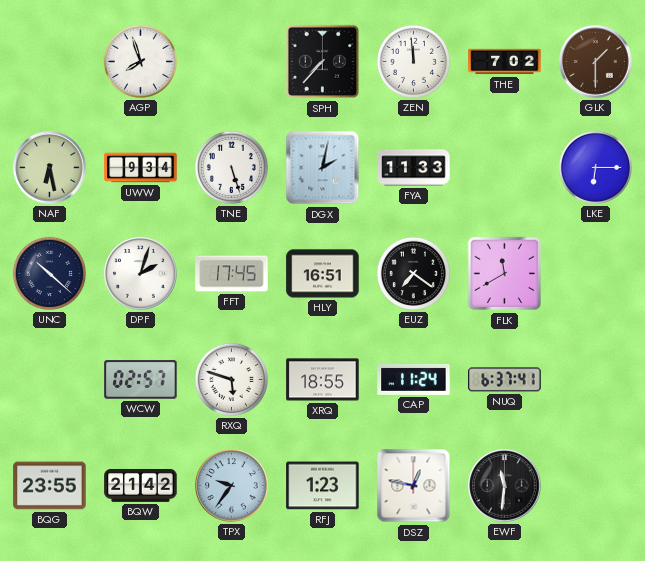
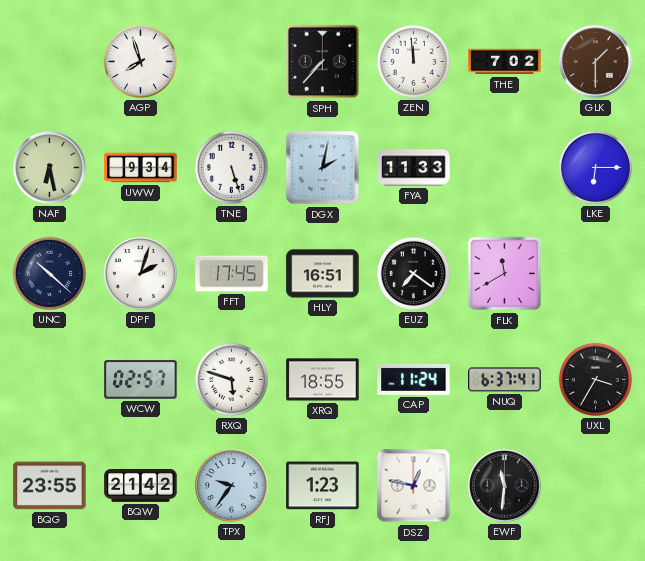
UXL: none -> 3:35
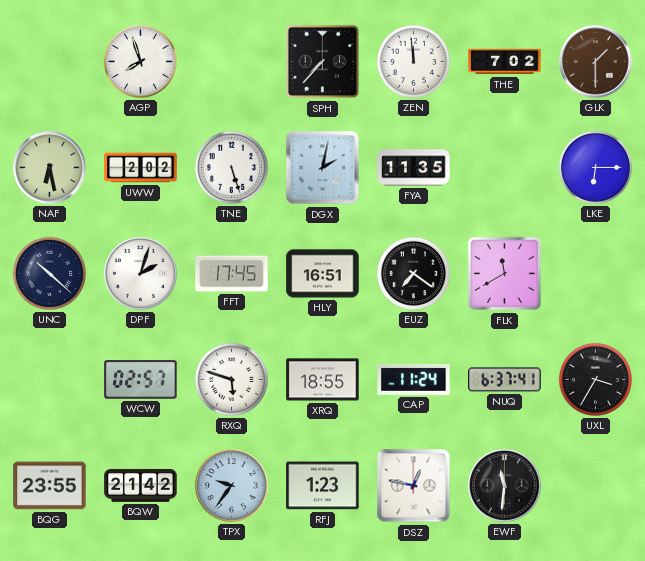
UWW: 9:34 -> 2:02
FYA: 11:33 -> 11:35
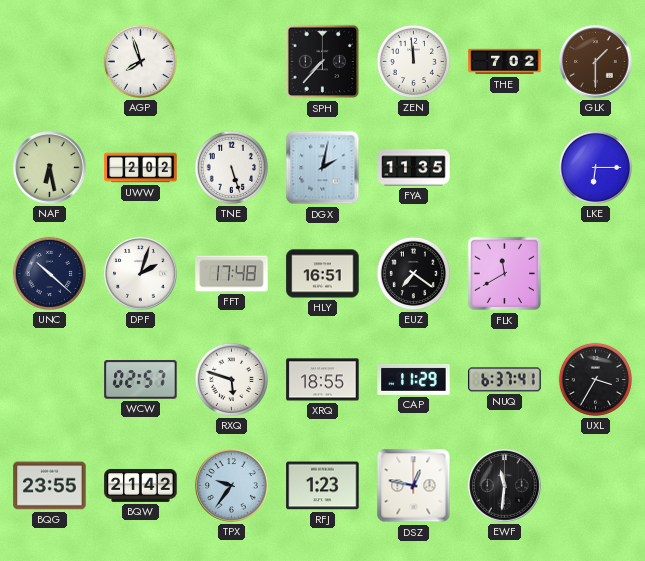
FFT: 17:45 -> 17:48
CAP: 11:24 -> 11:29
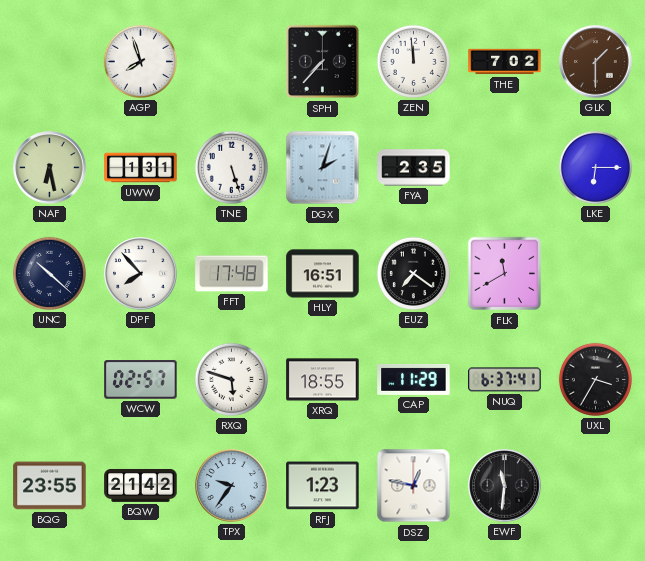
UWW: 2:02 -> 1:31
DGX: 2:02 -> 2:03
FYA: 11:35 -> 2:35
DPF: 2:03 -> 7:53
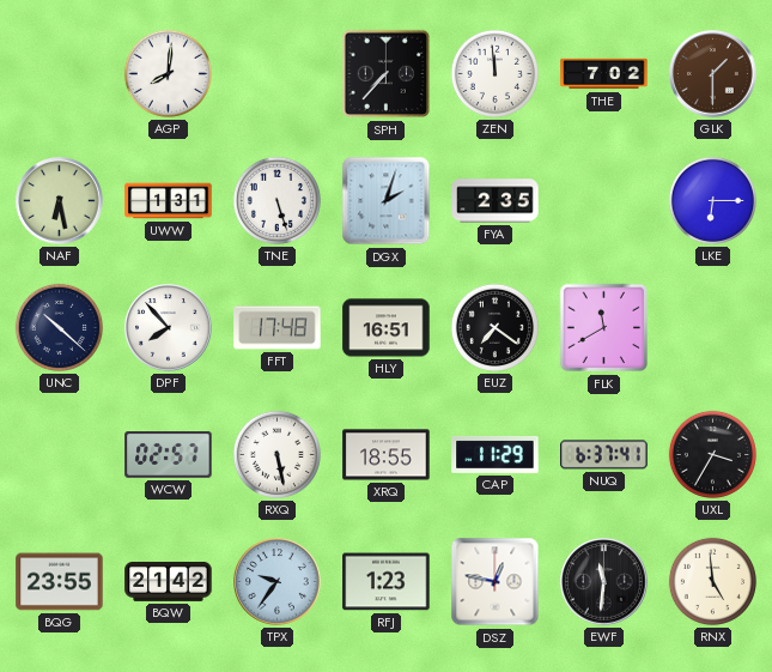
AGP: 7:57 -> 8:01
RXQ: 5:48 -> 5:28
RNX: none -> 4:59
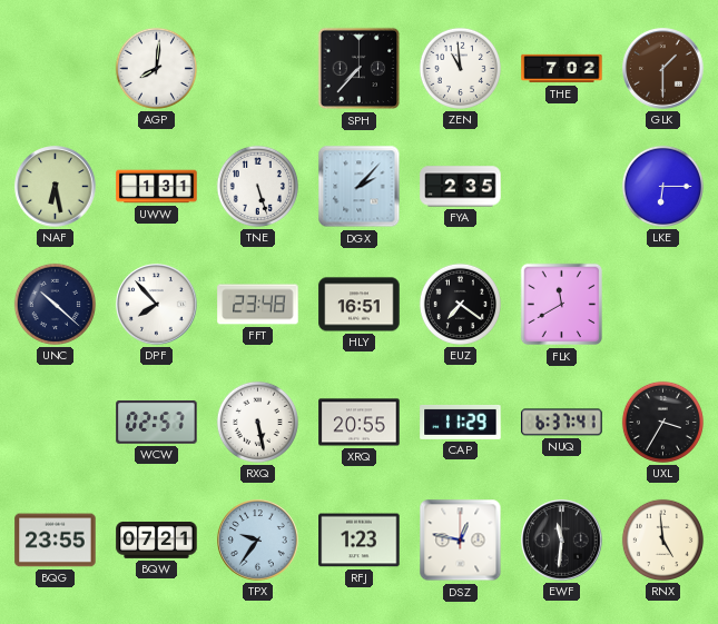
ZEN: 11:59 -> 10:59
DGX: 2:03 -> 2:07
FFT: 17:48 -> 23:48
XRQ: 18:55 -> 20:55
BQW: 21:42 -> 07:21
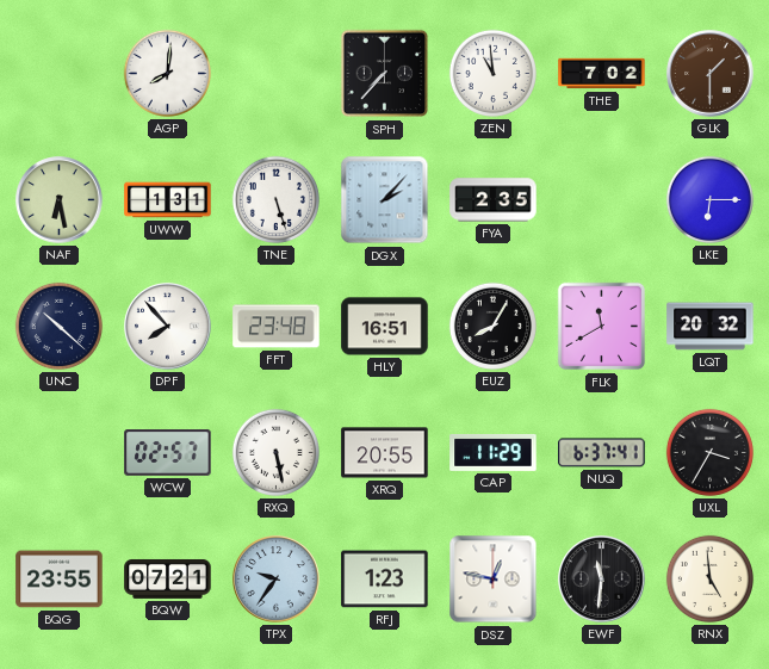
EUZ: 7:21 -> 8:05
LQT: none -> 20:32
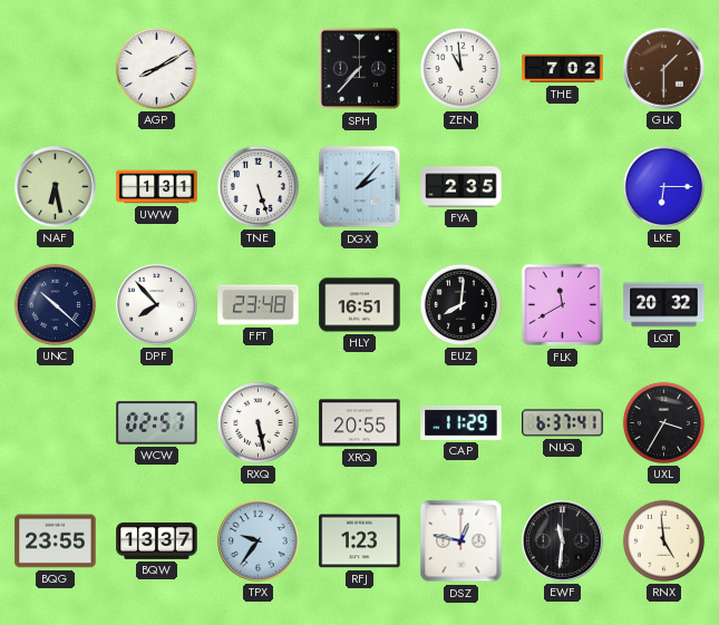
AGP: 8:01 -> 8:10
EUZ: 8:05 -> 8:01
BQW: 07:21 -> 13:37
